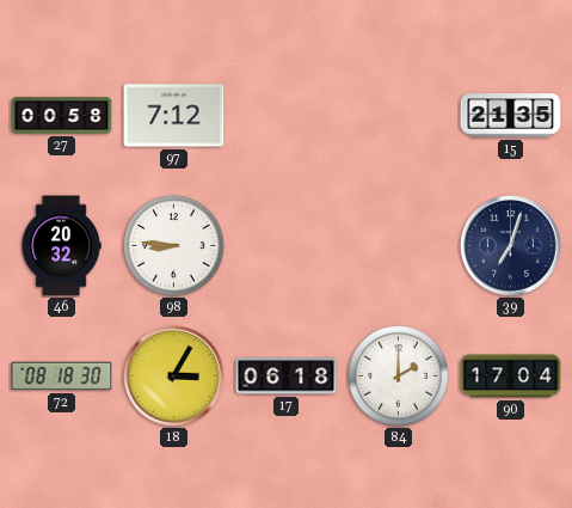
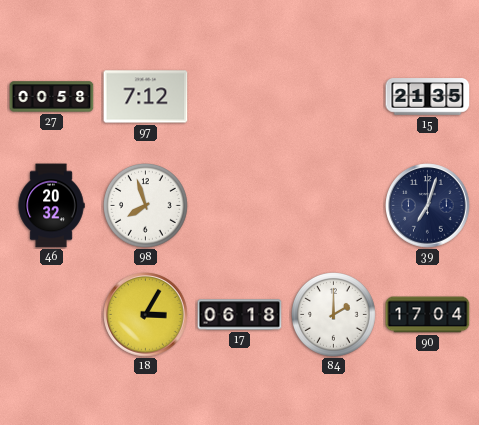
98: 8:46 -> 7:57
72: 08:18 -> none
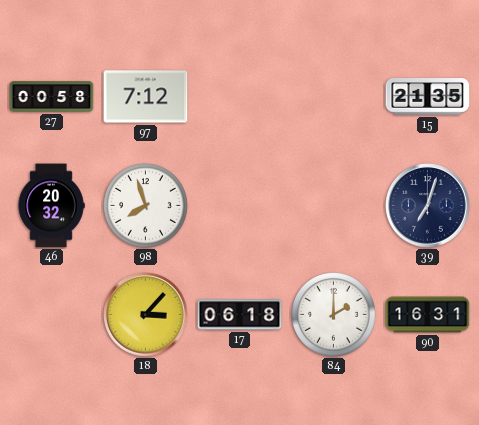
18: 3:05 -> 3:07
90: 17:04 -> 16:31
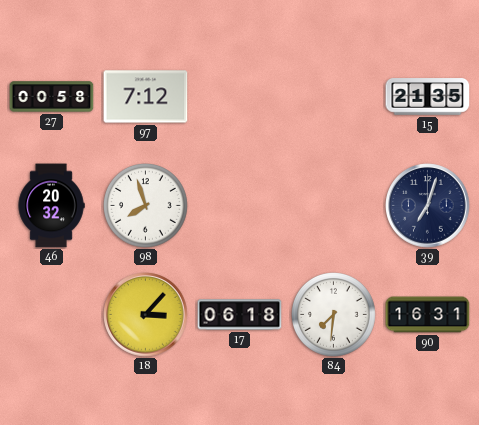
84: 2:00 -> 7:31
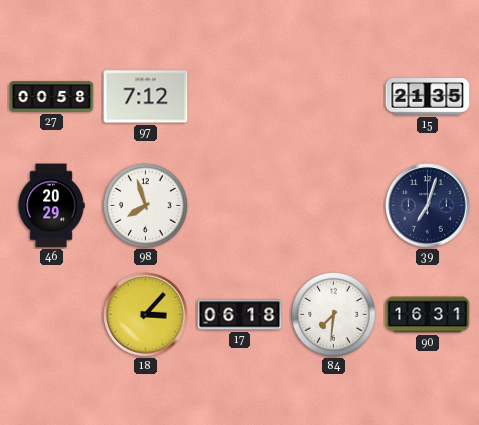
46: 20:32 -> 20:29
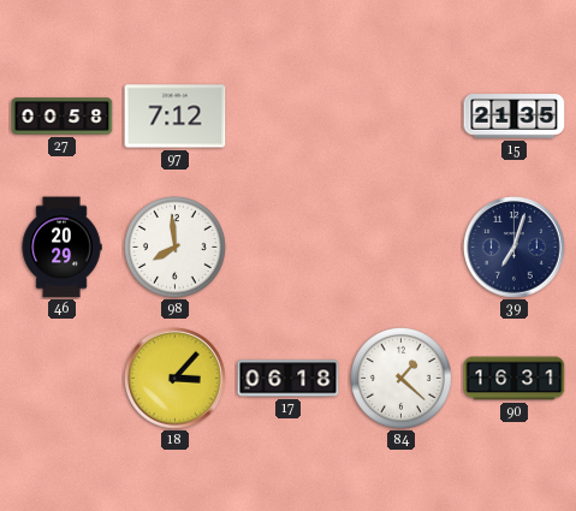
98: 7:57 -> 7:59
84: 7:31 -> 1:22
